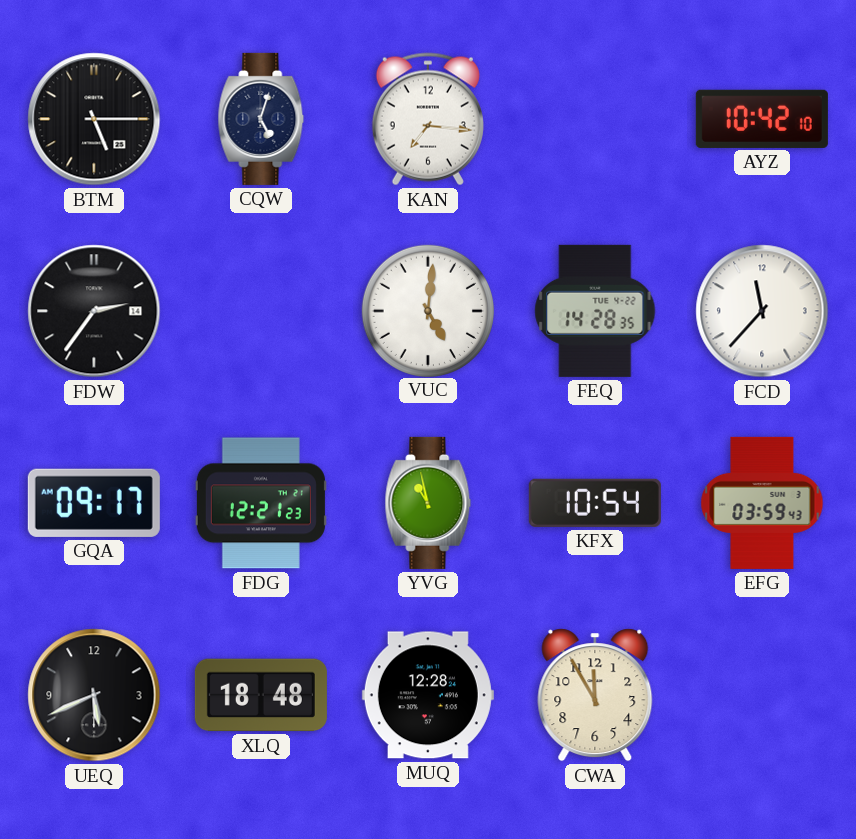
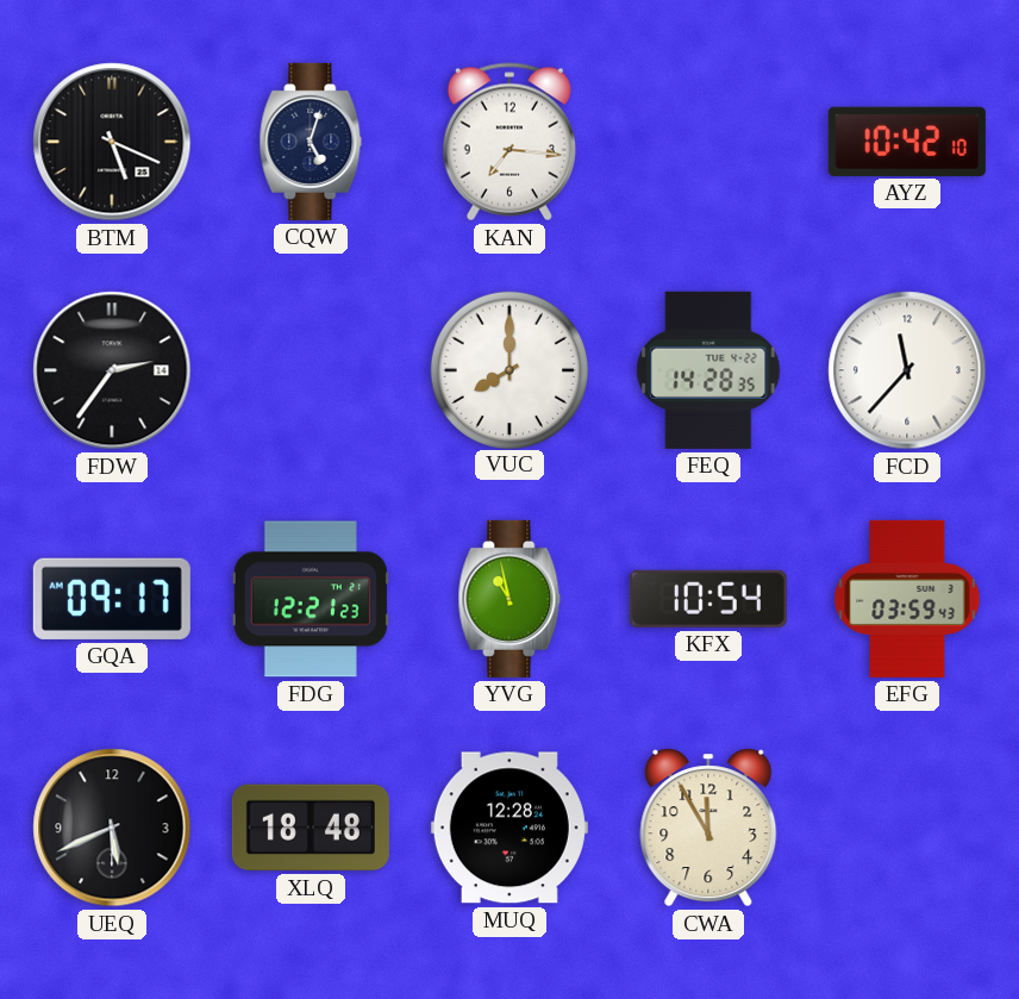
BTM: 5:15 -> 5:19
VUC: 5:01 -> 8:00
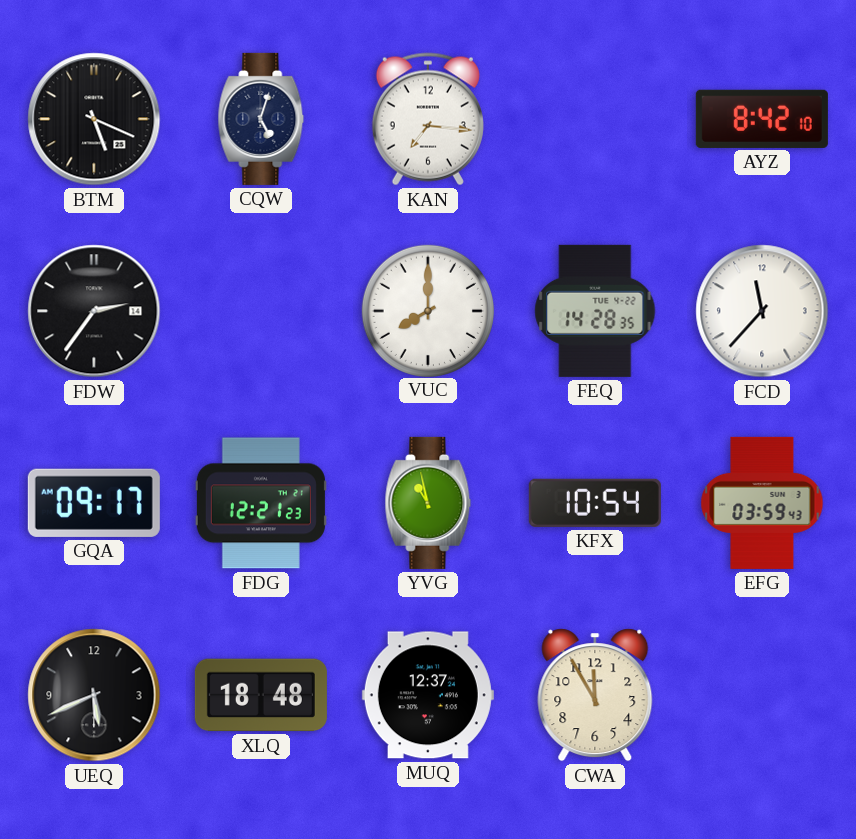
AYZ: 10:42 -> 8:42
MUQ: 12:28 -> 12:37
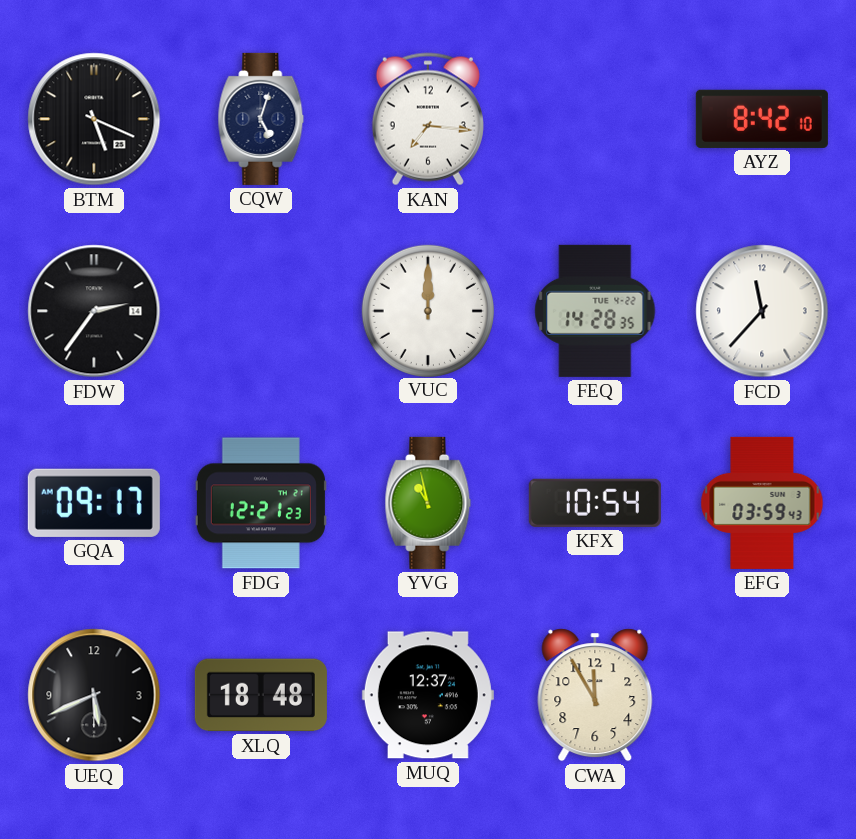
VUC: 8:00 -> 12:00
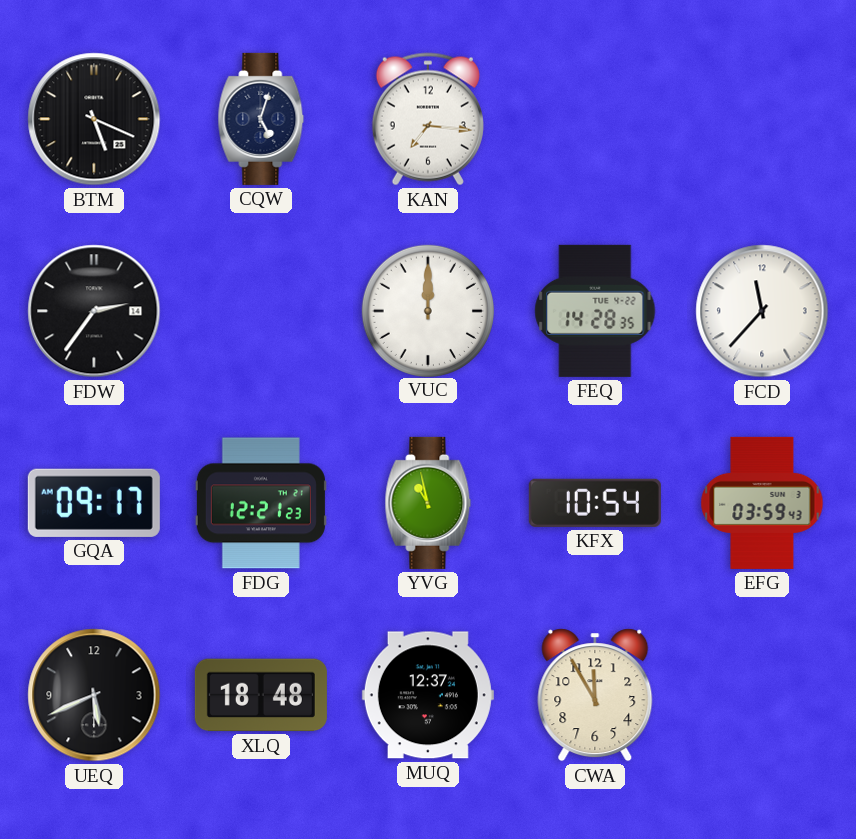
AYZ: 8:42 -> none
